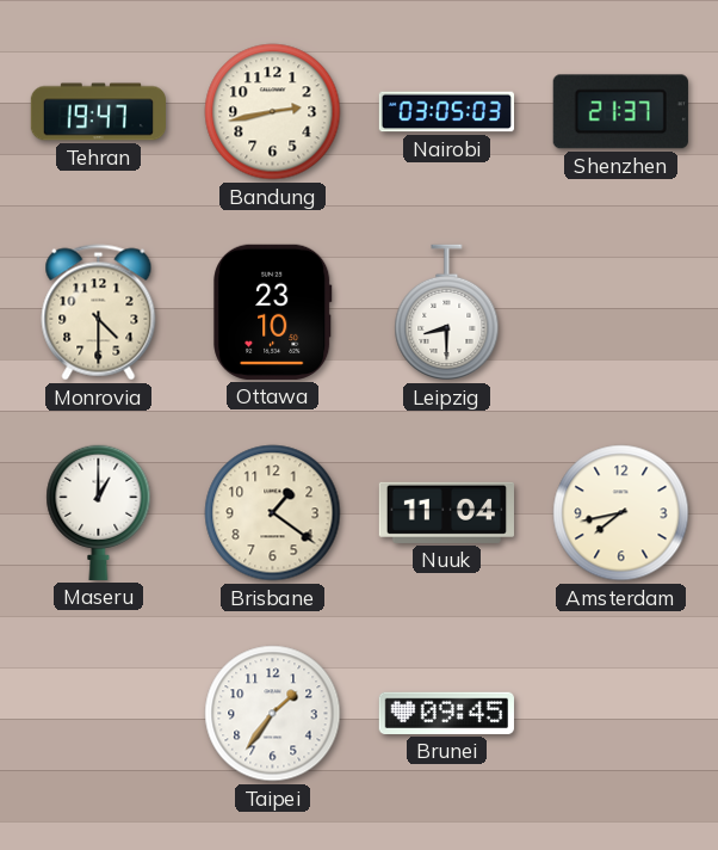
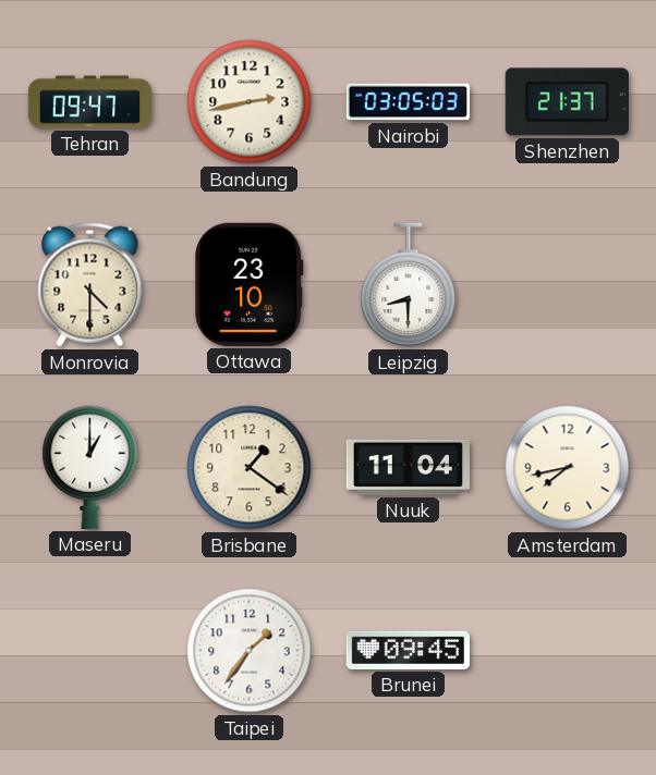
Tehran: 19:47 -> 09:47
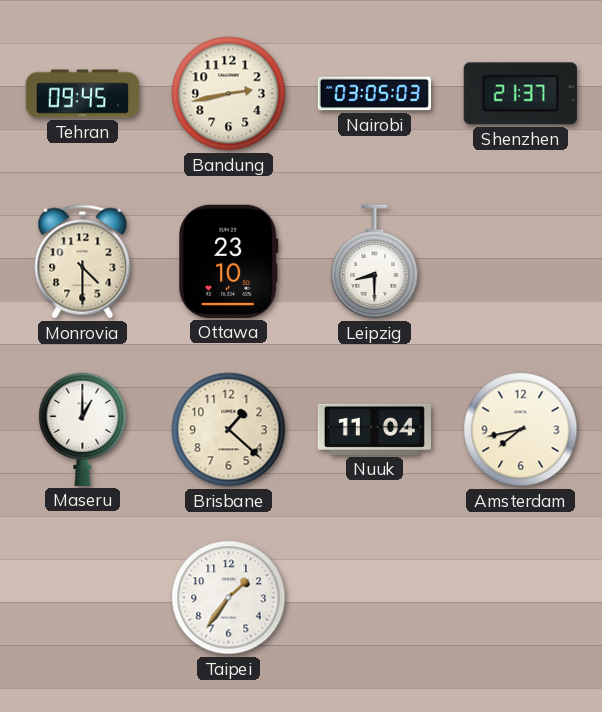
Tehran: 09:47 -> 09:45
Brisbane: 1:21 -> 1:22
Brunei: 09:45 -> none
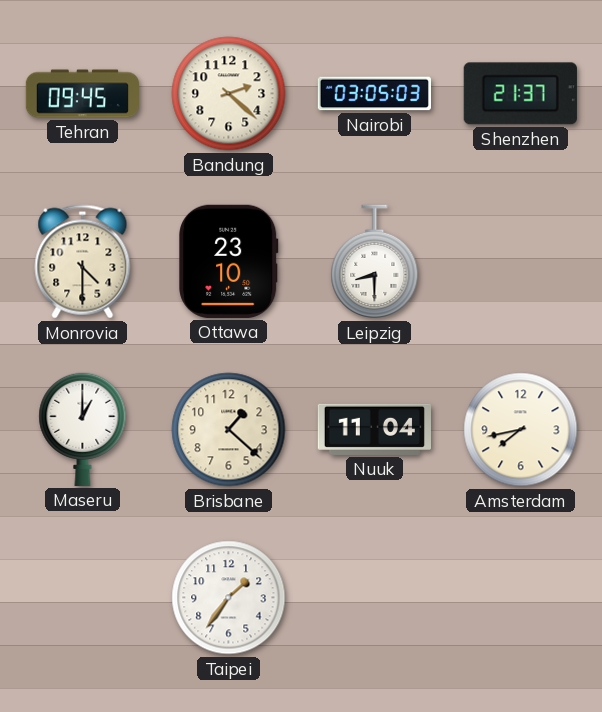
Bandung: 2:43 -> 2:22
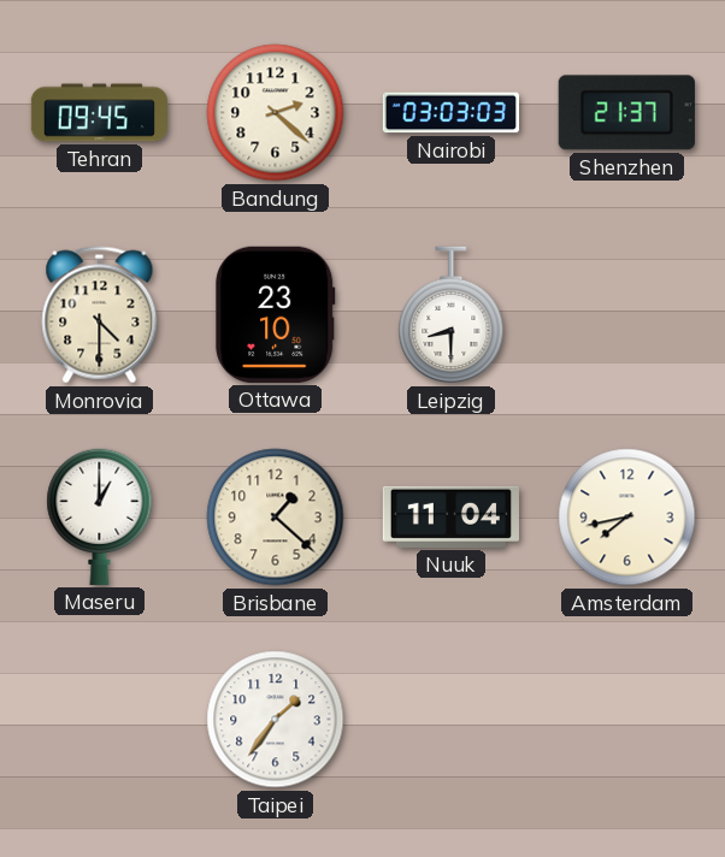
Nairobi: 03:05 -> 03:03
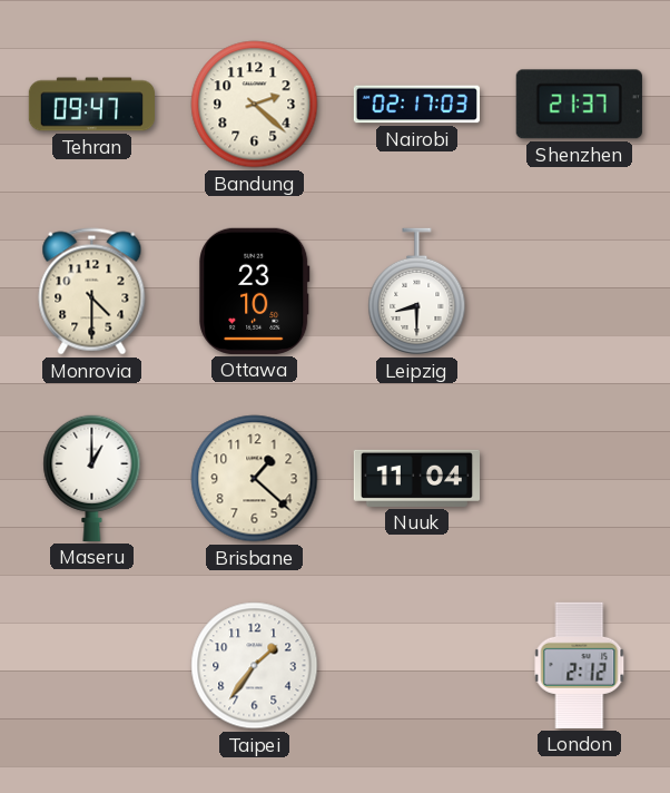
Tehran: 09:45 -> 09:47
Nairobi: 03:03 -> 02:17
Amsterdam: 7:43 -> none
London: none -> 2:12
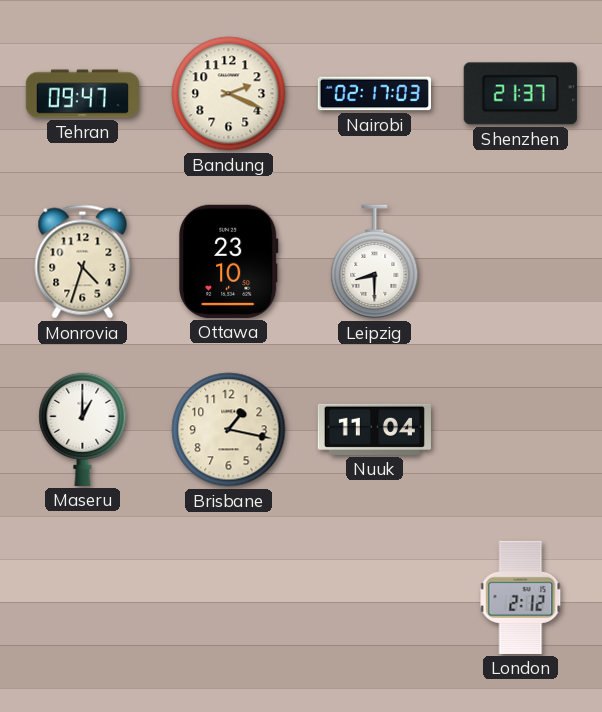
Bandung: 2:22 -> 2:19
Monrovia: 4:30 -> 4:33
Brisbane: 1:22 -> 1:17
Taipei: 1:36 -> none
